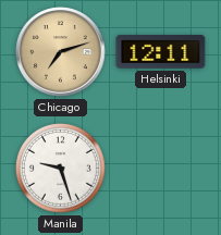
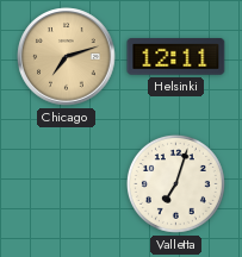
Manila: 9:27 -> none
Valletta: none -> 7:03
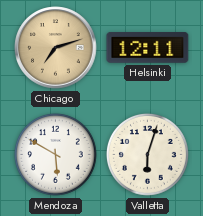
Mendoza: none -> 5:50
Valletta: 7:03 -> 6:03
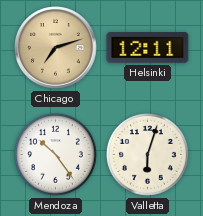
Mendoza: 5:50 -> 10:24
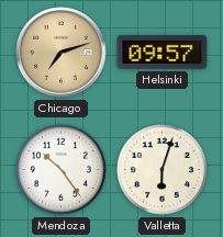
Helsinki: 12:11 -> 09:57
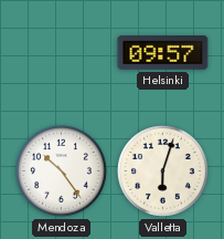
Chicago: 7:12 -> none
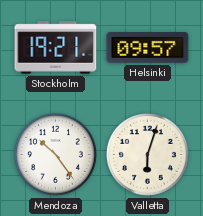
Stockholm: none -> 19:21
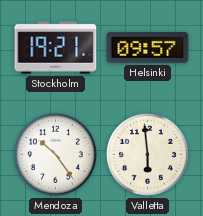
Valletta: 6:03 -> 5:59
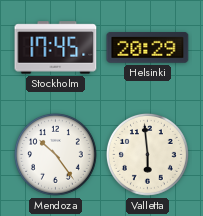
Stockholm: 19:21 -> 17:45
Helsinki: 09:57 -> 20:29
